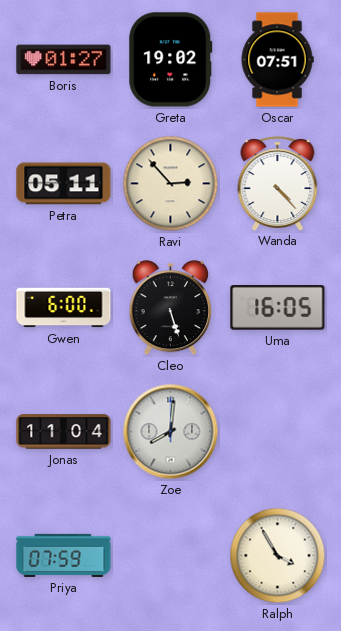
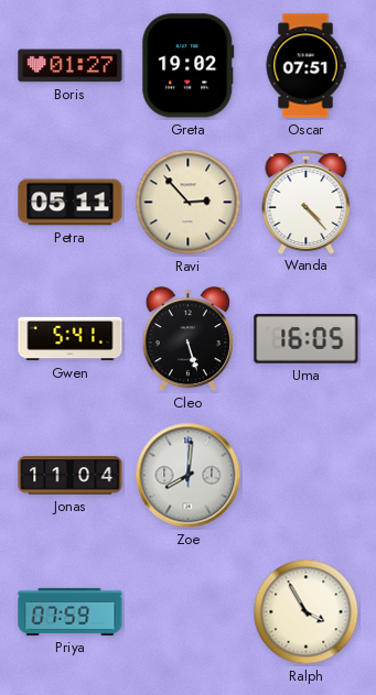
Gwen: 6:00 -> 5:41
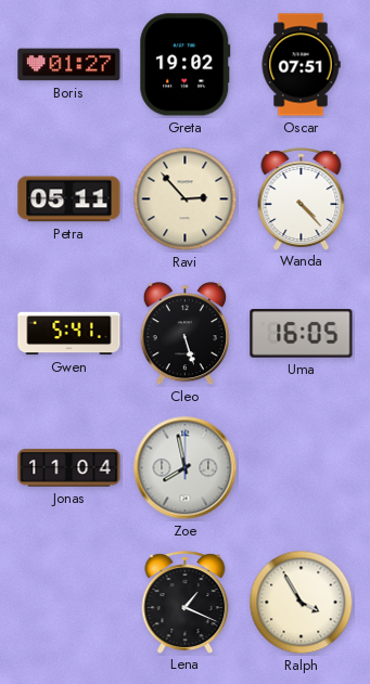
Zoe: 8:01 -> 7:58
Priya: 07:59 -> none
Lena: none -> 1:19
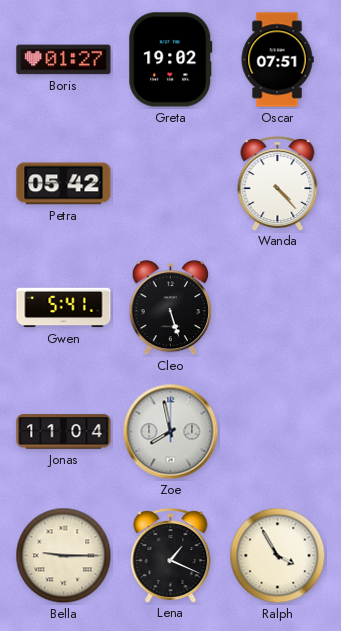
Petra: 05:11 -> 05:42
Ravi: 2:53 -> none
Uma: 16:05 -> none
Bella: none -> 9:15
